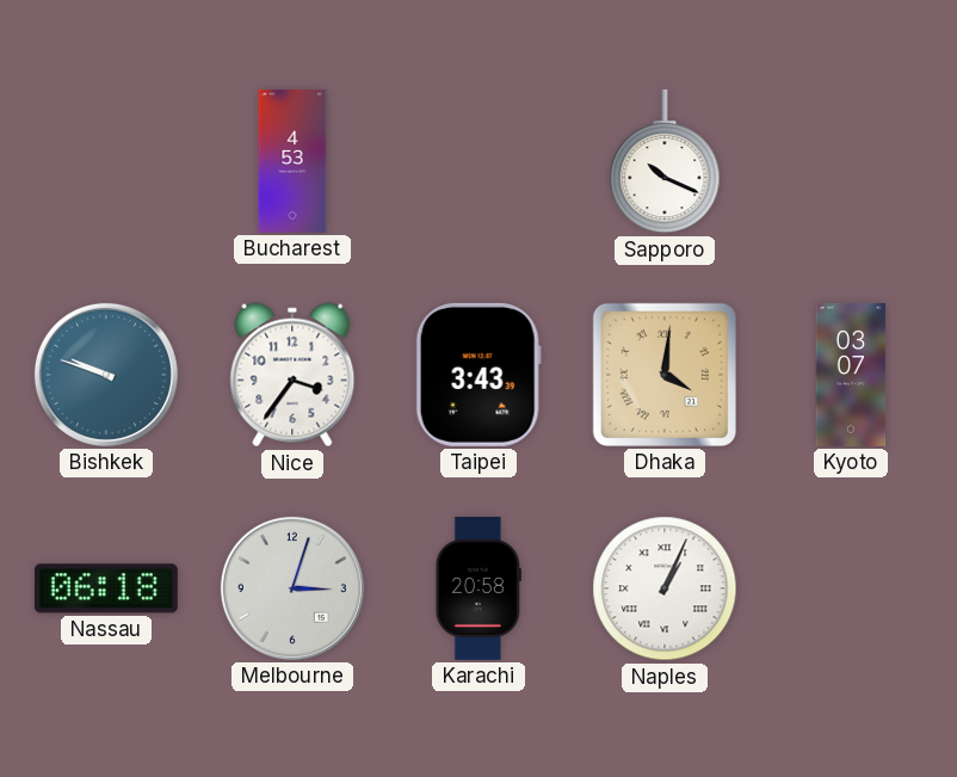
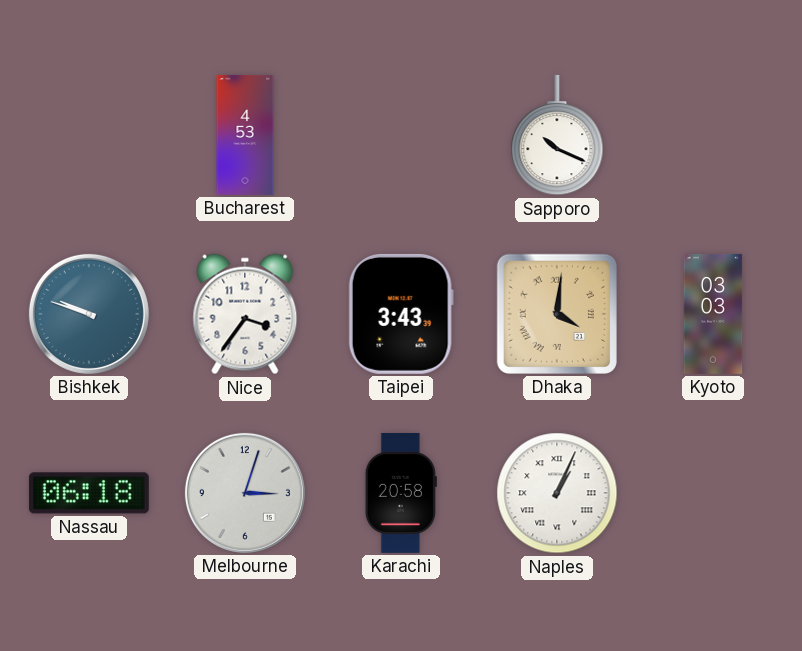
Kyoto: 03:07 -> 03:03
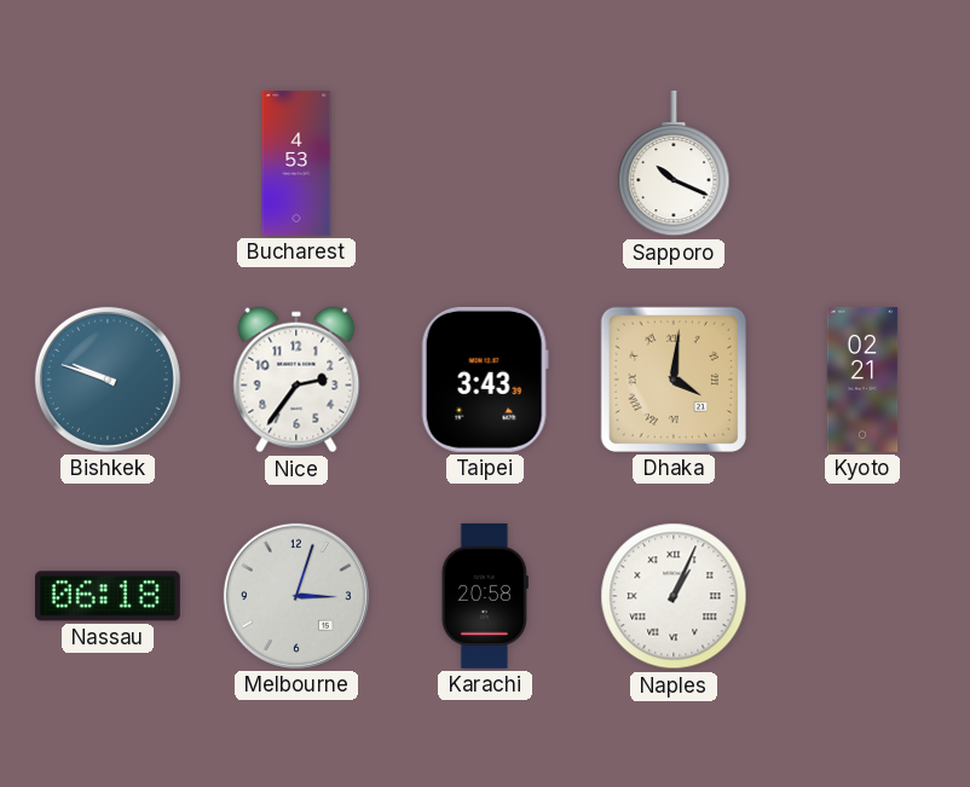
Nice: 3:36 -> 2:36
Kyoto: 03:03 -> 02:21
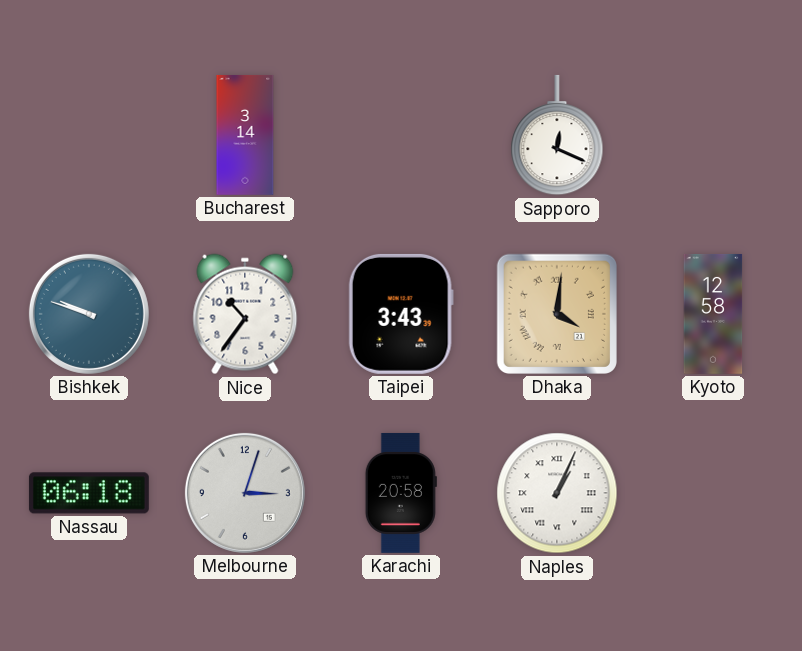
Bucharest: 4:53 -> 3:14
Sapporo: 10:19 -> 12:19
Nice: 2:36 -> 10:36
Kyoto: 02:21 -> 12:58
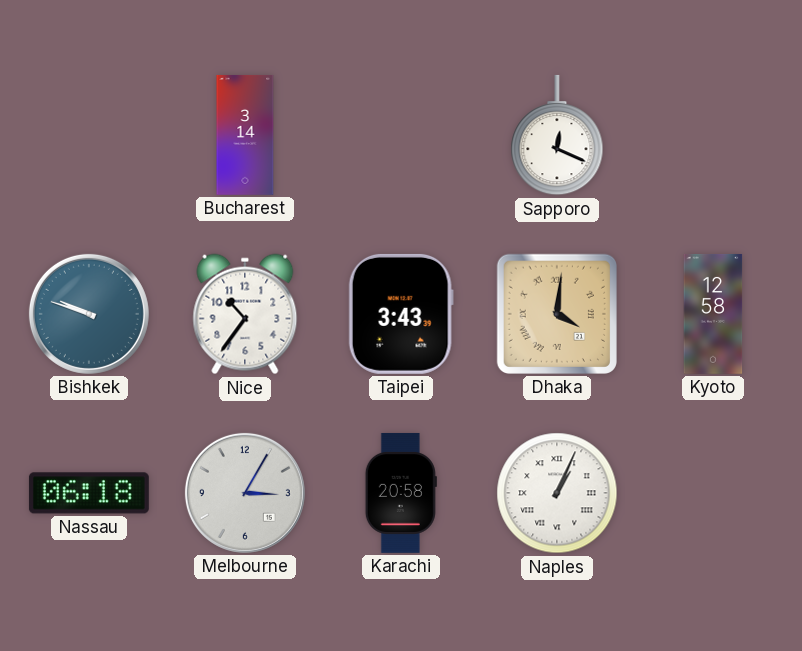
Melbourne: 3:03 -> 3:05
